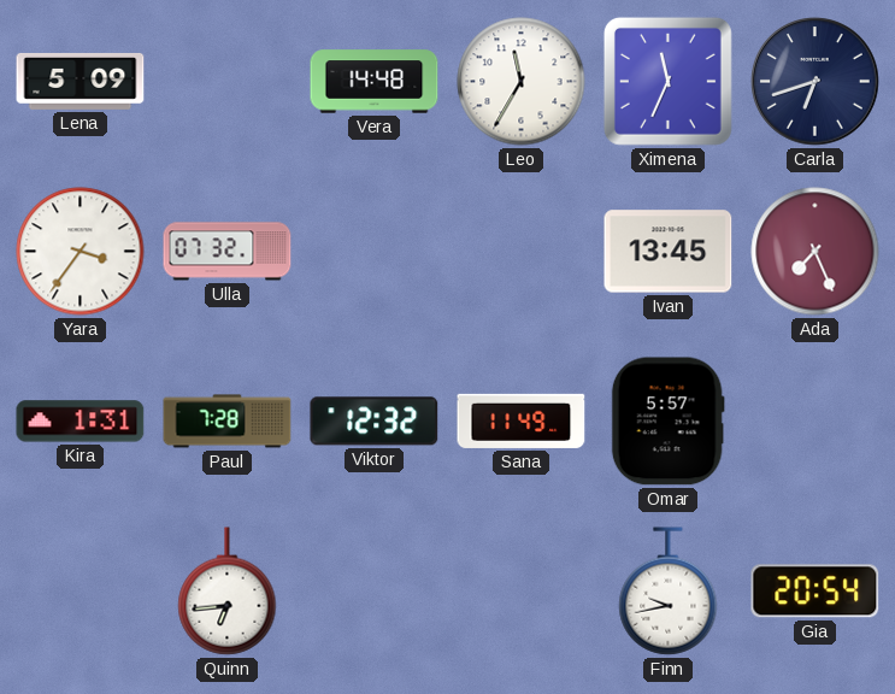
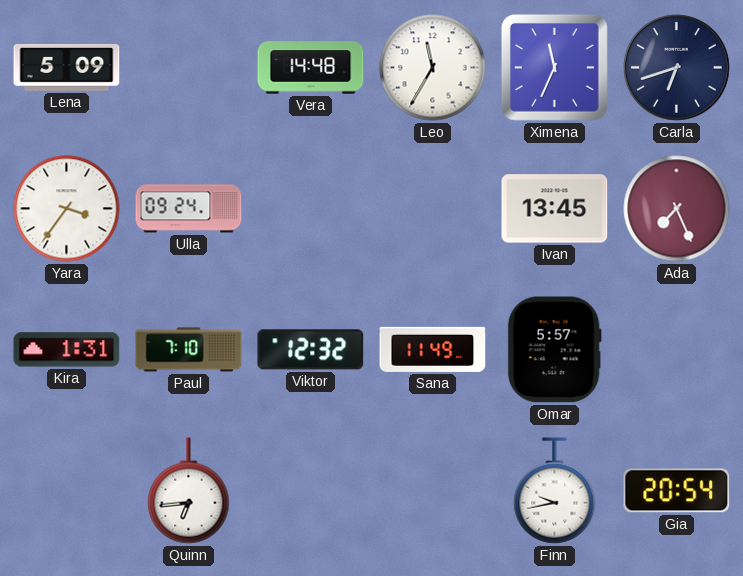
Ulla: 07:32 -> 09:24
Paul: 7:28 -> 7:10
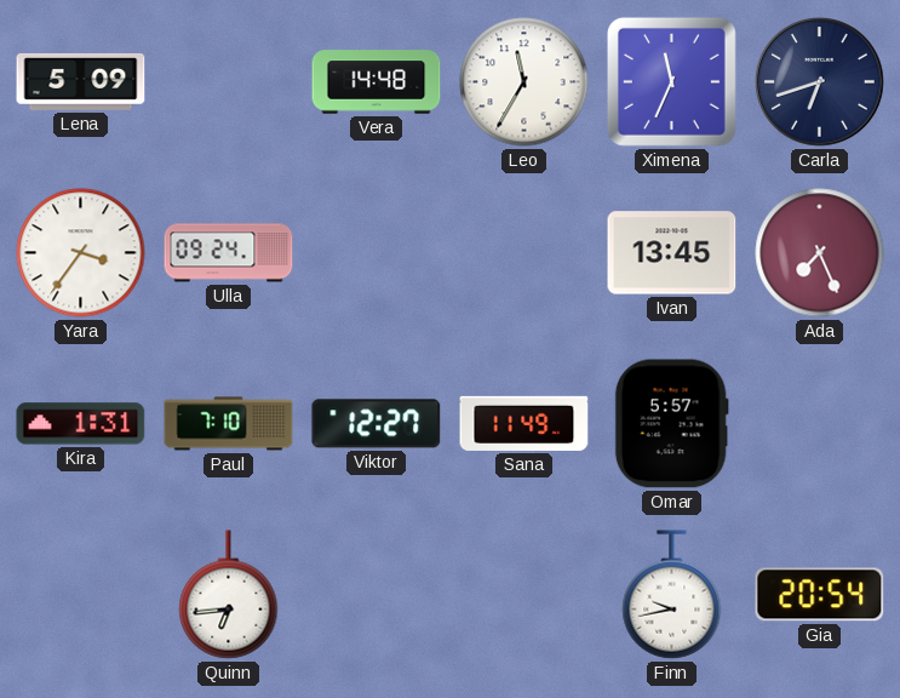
Viktor: 12:32 -> 12:27
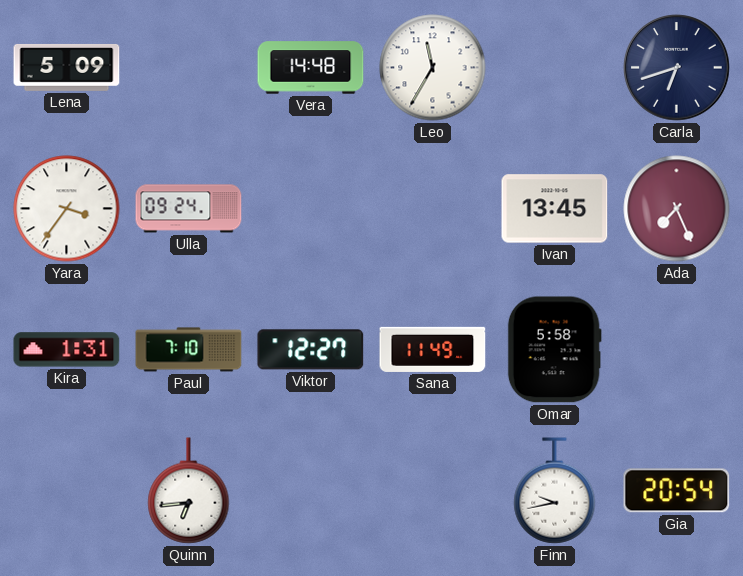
Ximena: 11:34 -> none
Omar: 5:57 -> 5:58
